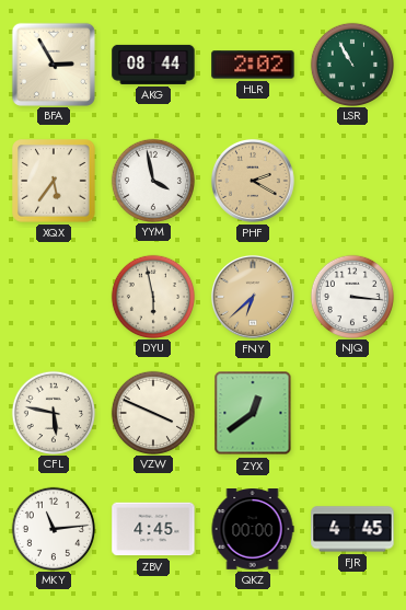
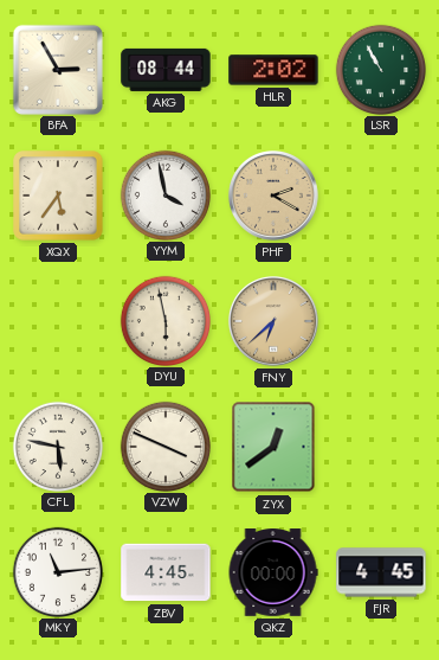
NJQ: 3:16 -> none
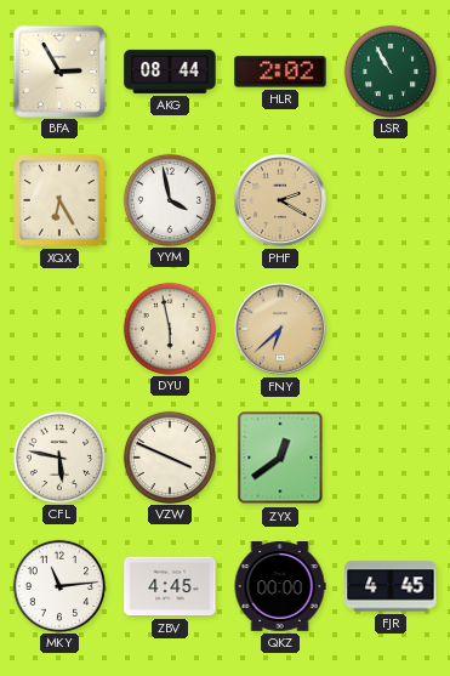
XQX: 5:36 -> 6:25
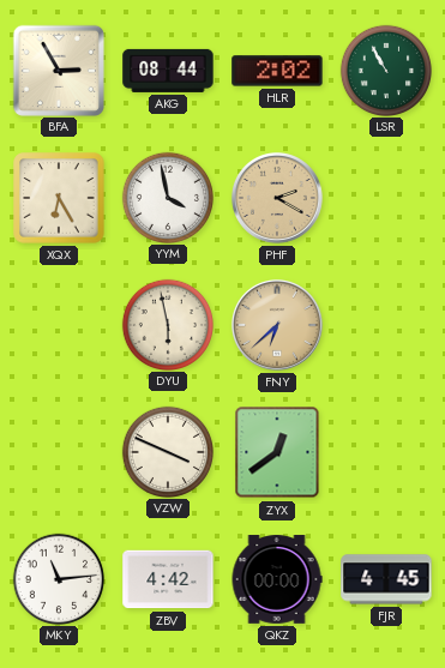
CFL: 5:47 -> none
ZBV: 4:45 -> 4:42
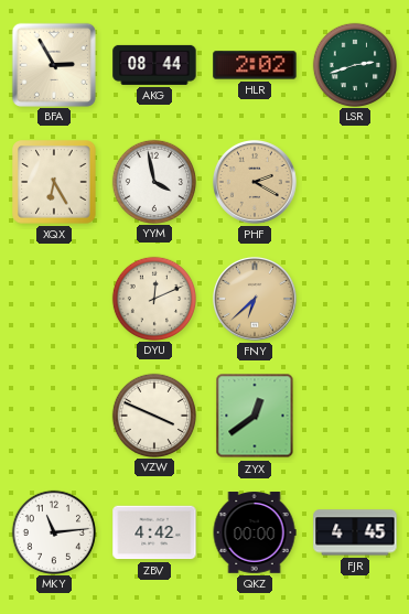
LSR: 10:55 -> 2:42
DYU: 5:58 -> 12:11
